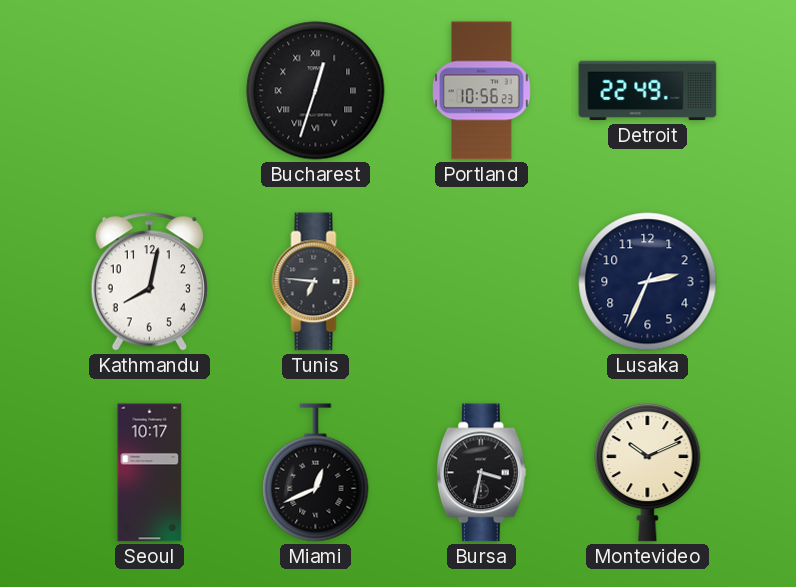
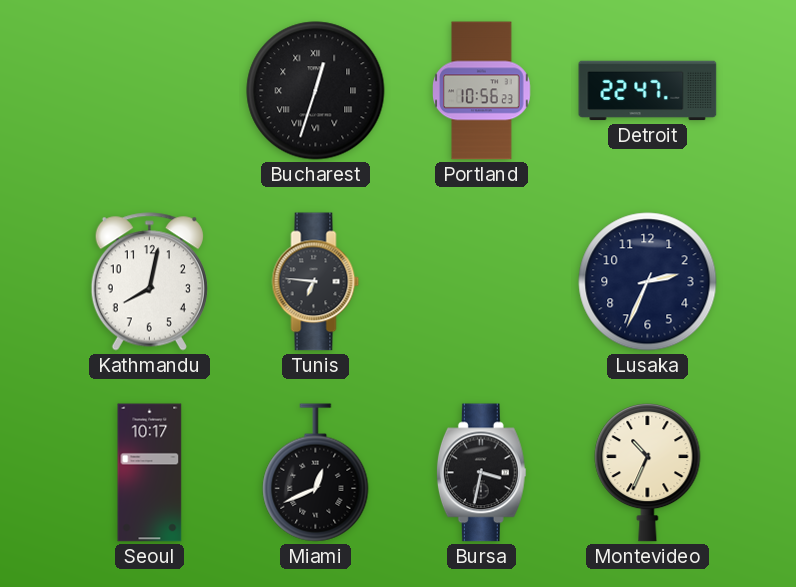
Detroit: 22:49 -> 22:47
Montevideo: 10:11 -> 10:34
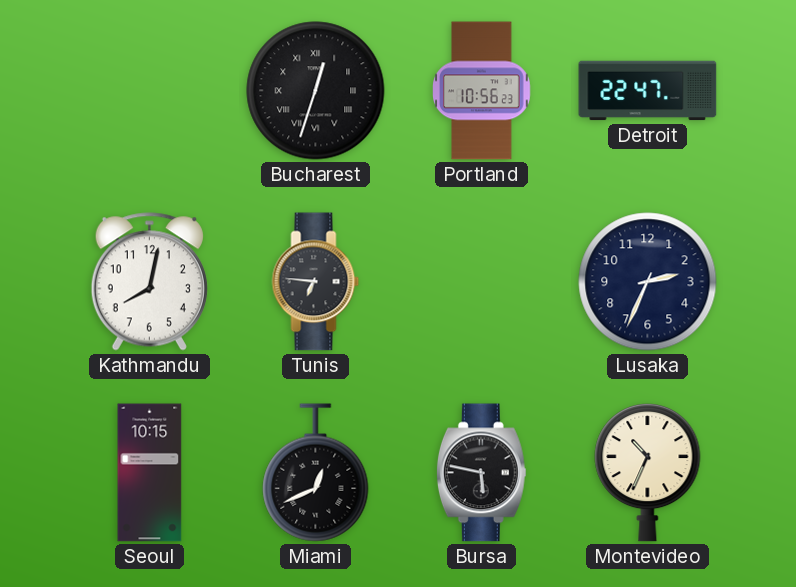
Seoul: 10:17 -> 10:15
Bursa: 3:32 -> 5:47
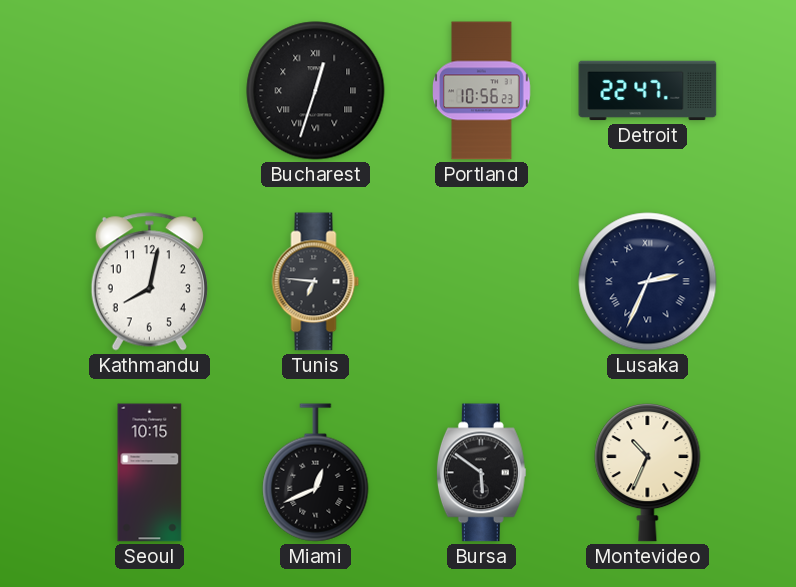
Lusaka numerals: Arabic -> Roman
Bursa: 5:47 -> 5:51
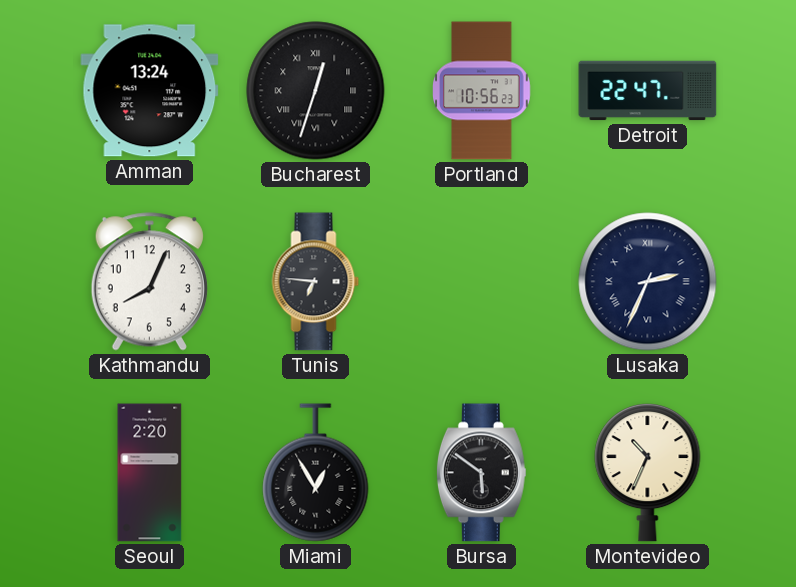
Amman: none -> 13:24
Kathmandu: 8:02 -> 8:04
Seoul: 10:15 -> 2:20
Miami: 12:41 -> 12:55
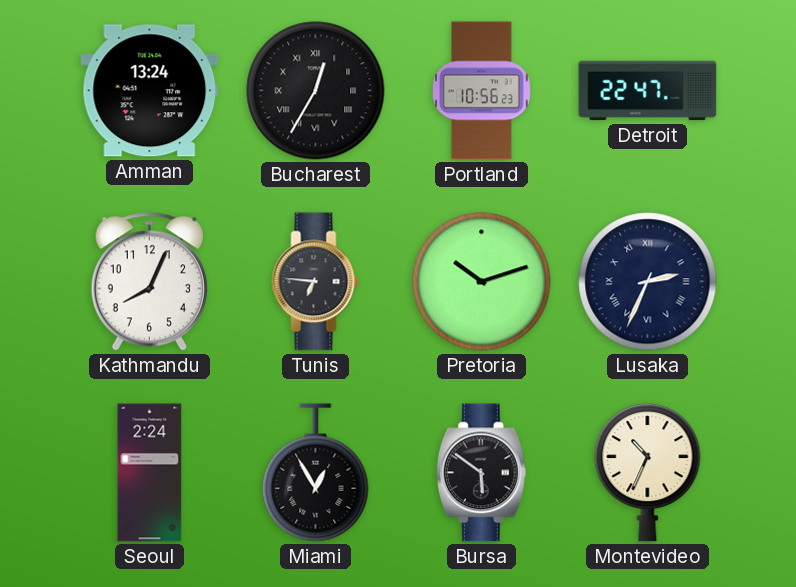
Bucharest: 12:33 -> 12:35
Pretoria: none -> 10:12
Seoul: 2:20 -> 2:24
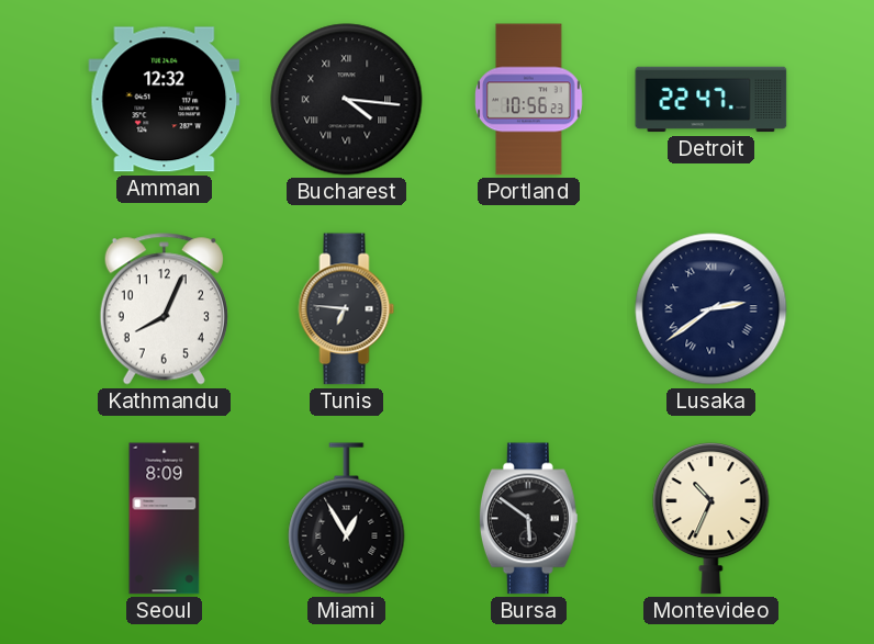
Amman: 13:24 -> 12:32
Bucharest: 12:35 -> 4:16
Pretoria: 10:12 -> none
Lusaka: 2:34 -> 2:39
Seoul: 2:24 -> 8:09
